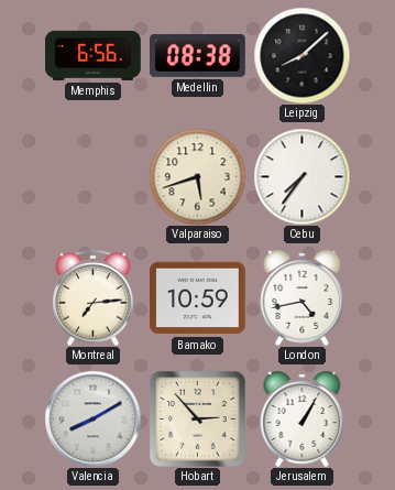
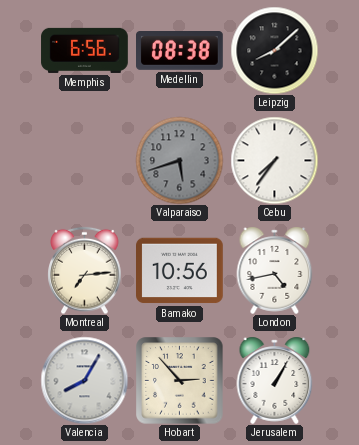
Valparaiso dial: cream -> grey
Bamako: 10:59 -> 10:56
Valencia: 8:10 -> 8:05
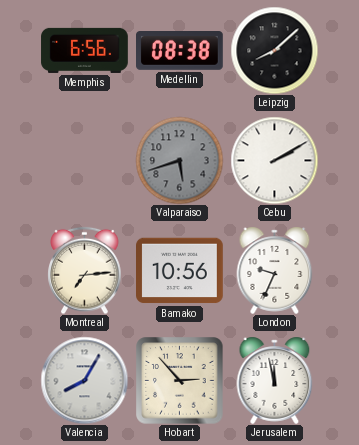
Cebu: 7:36 -> 2:10
London: 4:43 -> 9:34
Jerusalem: 1:05 -> 11:58
